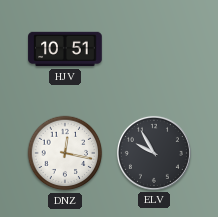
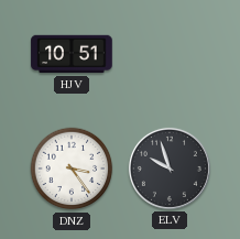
DNZ: 12:17 -> 3:24
ELV: 9:55 -> 9:57
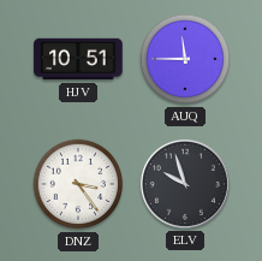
AUQ: none -> 11:45
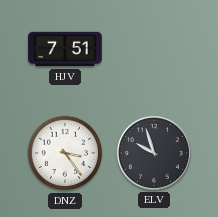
HJV: 10:51 -> 7:51
AUQ: 11:45 -> none
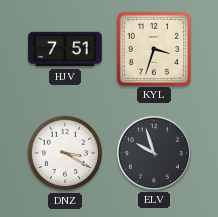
KYL: none -> 3:33
DNZ: 3:24 -> 3:20
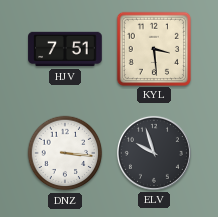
KYL: 3:33 -> 3:29
DNZ: 3:20 -> 3:16
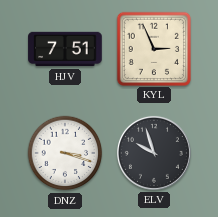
KYL: 3:29 -> 2:56
DNZ: 3:16 -> 3:18
